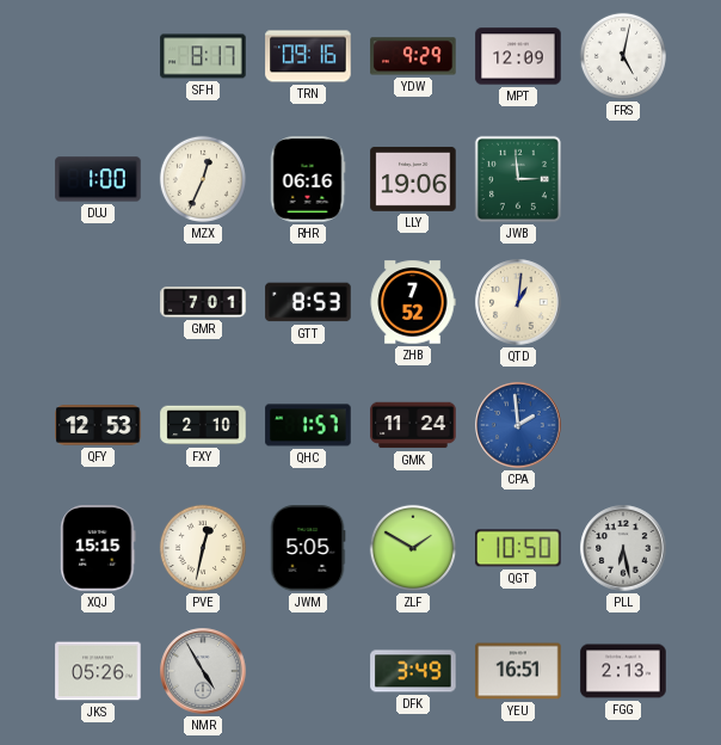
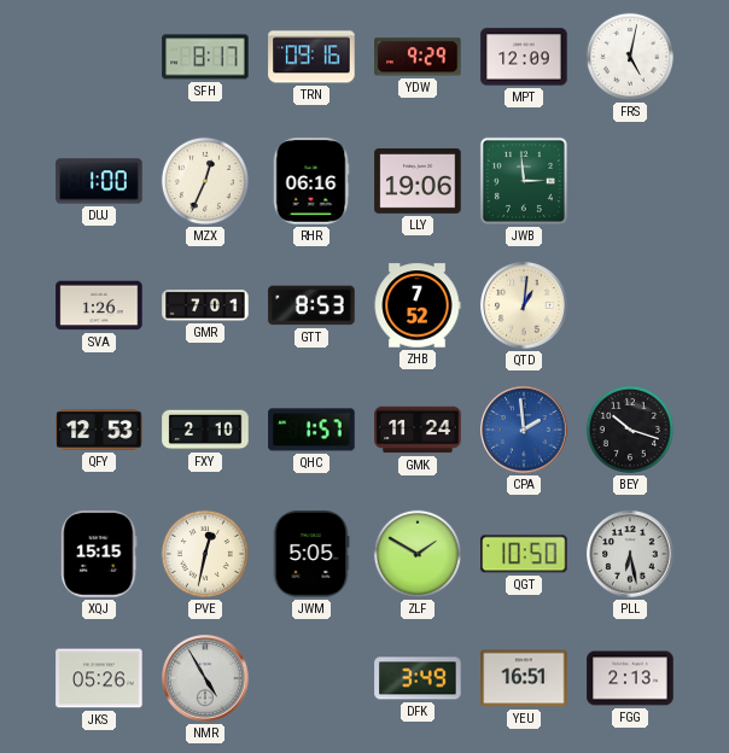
SVA: none -> 1:26
BEY: none -> 10:18
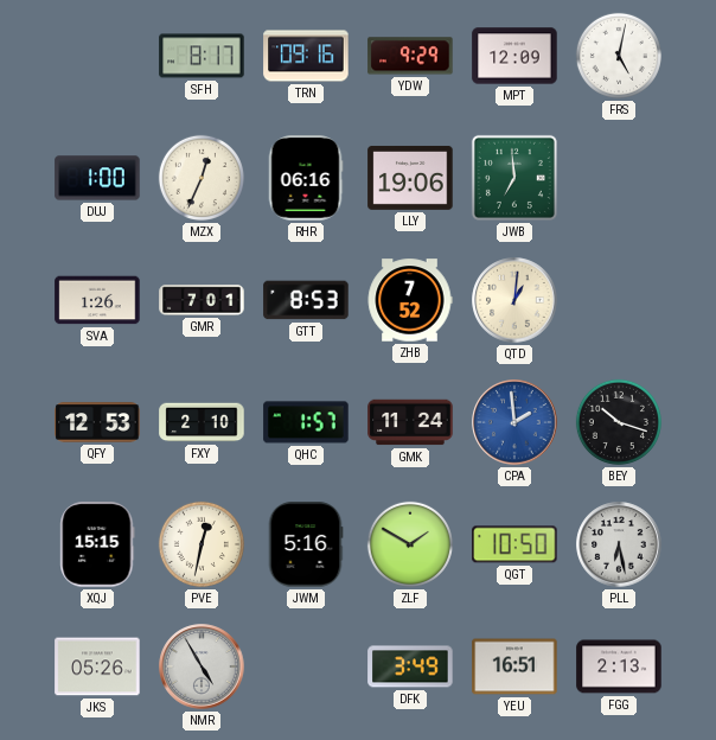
JWB: 2:59 -> 6:59
JWM: 5:05 -> 5:16
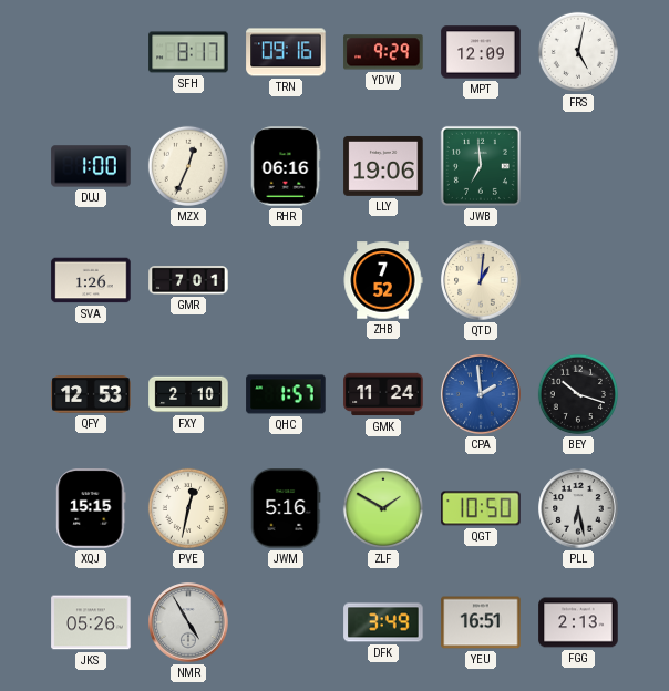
GTT: 8:53 -> none
